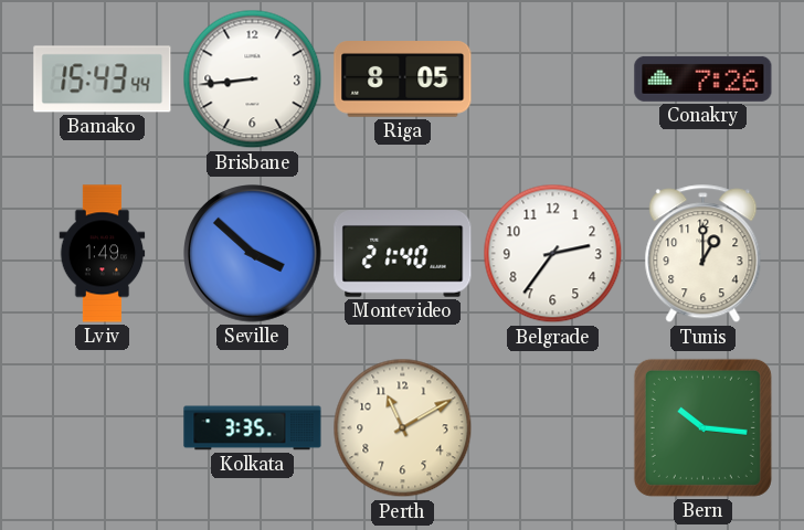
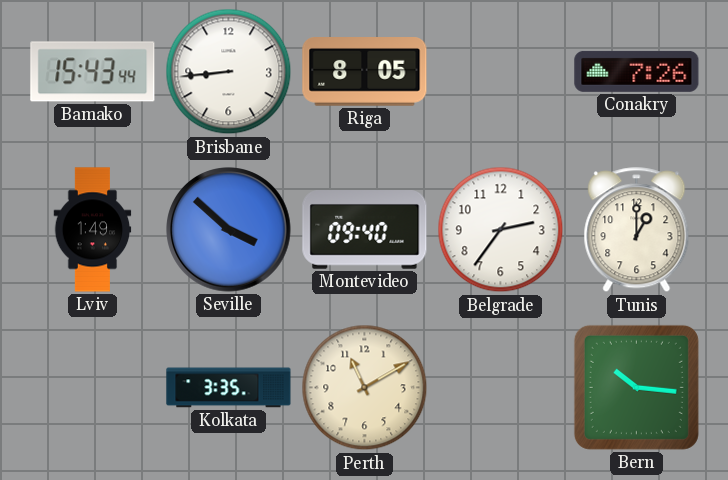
Montevideo: 21:40 -> 09:40
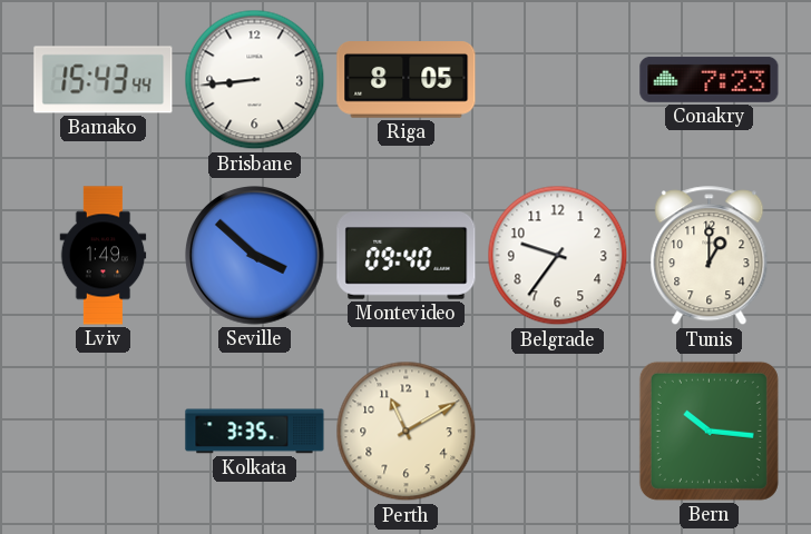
Conakry: 7:26 -> 7:23
Belgrade: 2:36 -> 9:36
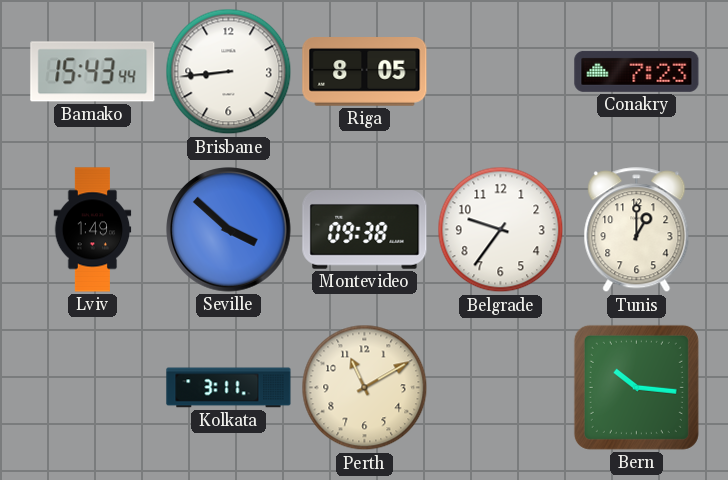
Montevideo: 09:40 -> 09:38
Kolkata: 3:35 -> 3:11
